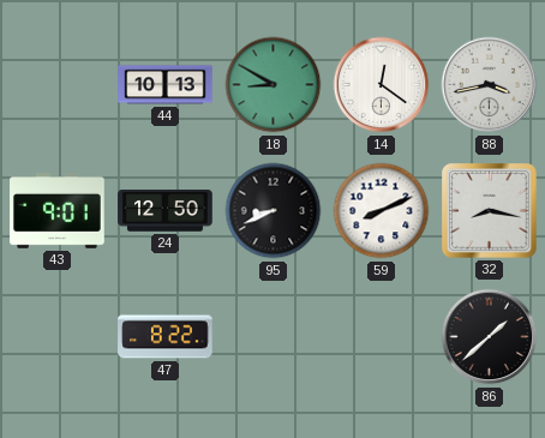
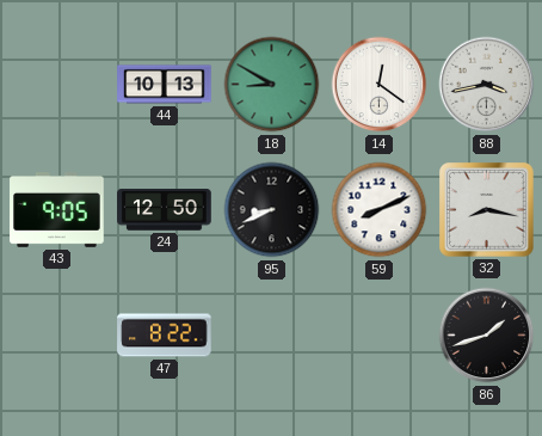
43: 9:01 -> 9:05
86: 1:38 -> 1:42
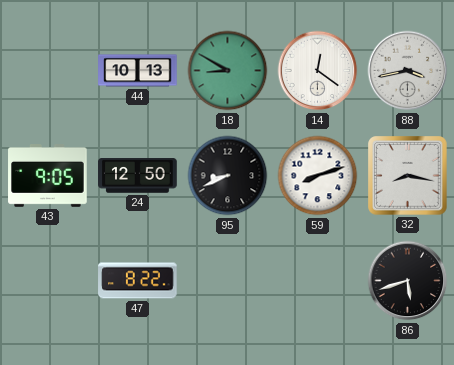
59: 8:11 -> 8:12
86: 1:42 -> 5:42
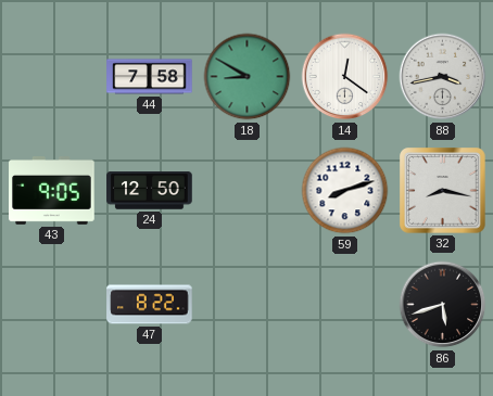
44: 10:13 -> 7:58
95: 8:41 -> none
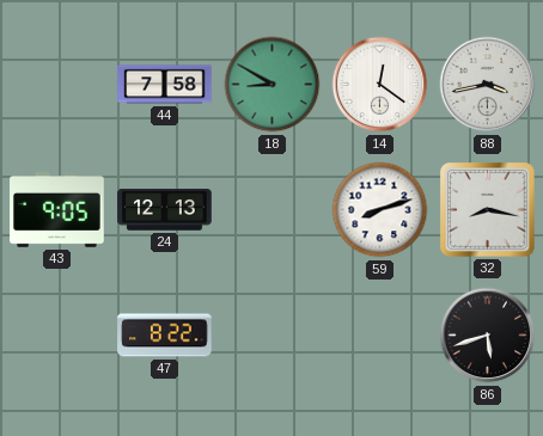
24: 12:50 -> 12:13
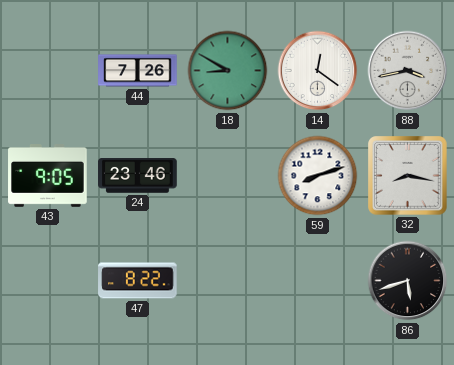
44: 7:58 -> 7:26
24: 12:13 -> 23:46
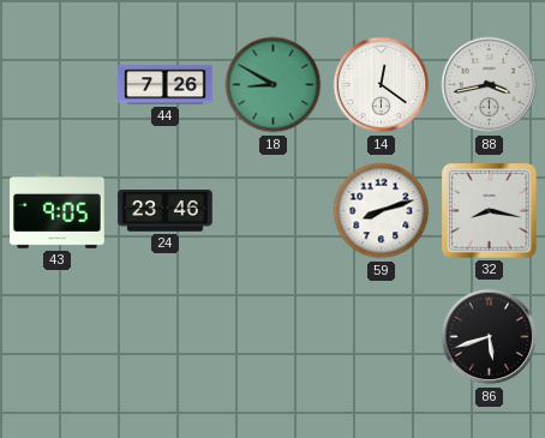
47: 8:22 -> none
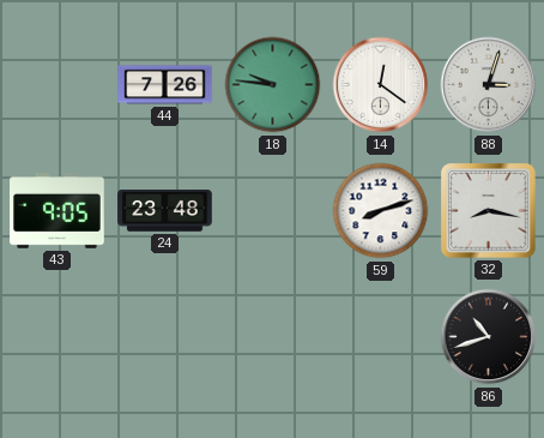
18: 8:50 -> 9:46
88: 3:43 -> 3:03
24: 23:46 -> 23:48
86: 5:42 -> 10:42
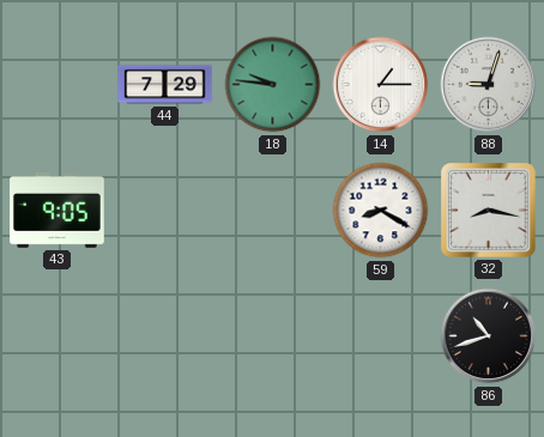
44: 7:26 -> 7:29
14: 12:21 -> 1:15
88: 3:03 -> 9:03
24: 23:48 -> none
59: 8:12 -> 8:20
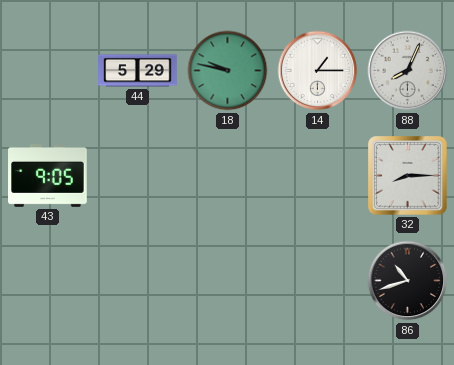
44: 7:29 -> 5:29
18: 9:46 -> 9:47
88: 9:03 -> 8:04
59: 8:20 -> none
32: 8:17 -> 8:15
